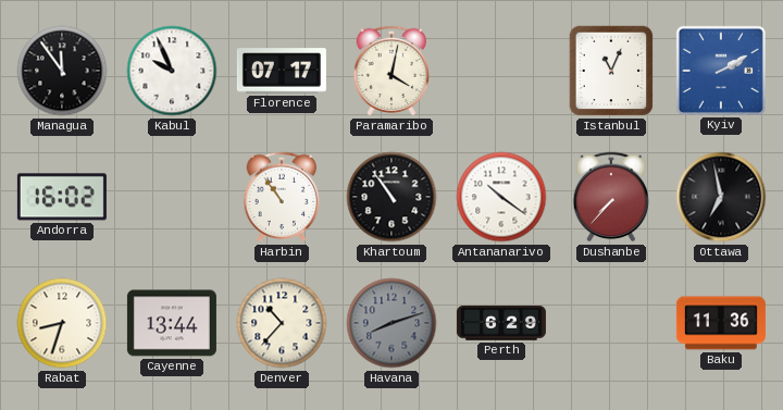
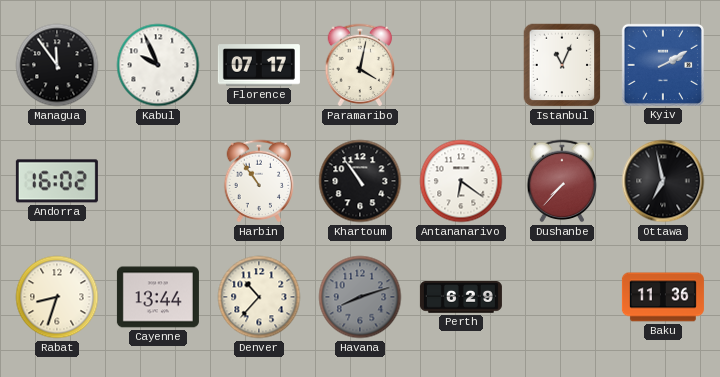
Antananarivo: 10:21 -> 6:21
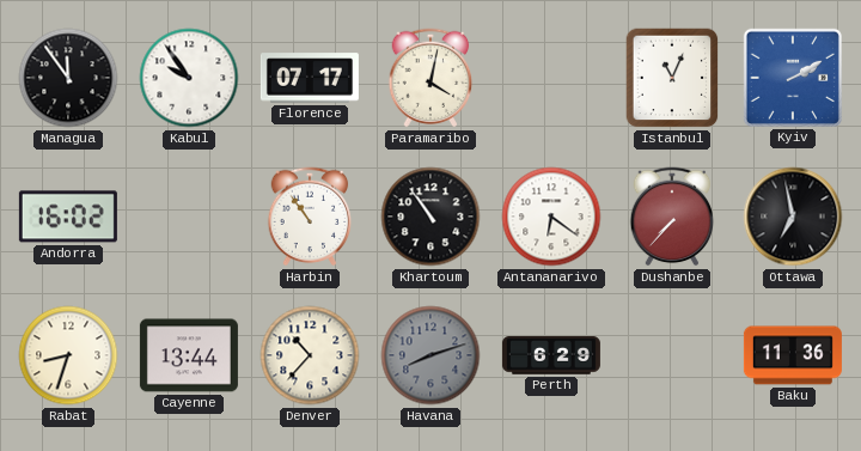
Kabul: 9:56 -> 9:54
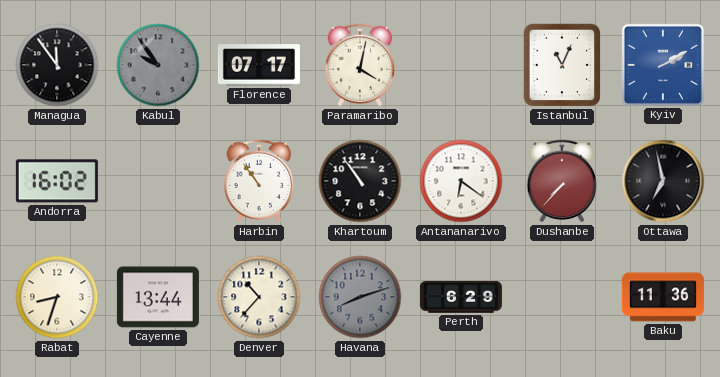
Kabul dial: white -> grey
